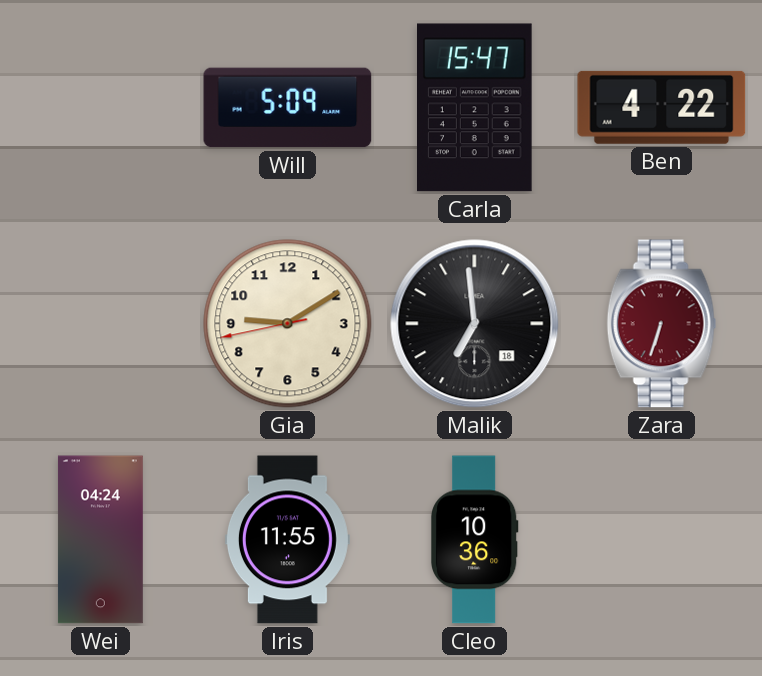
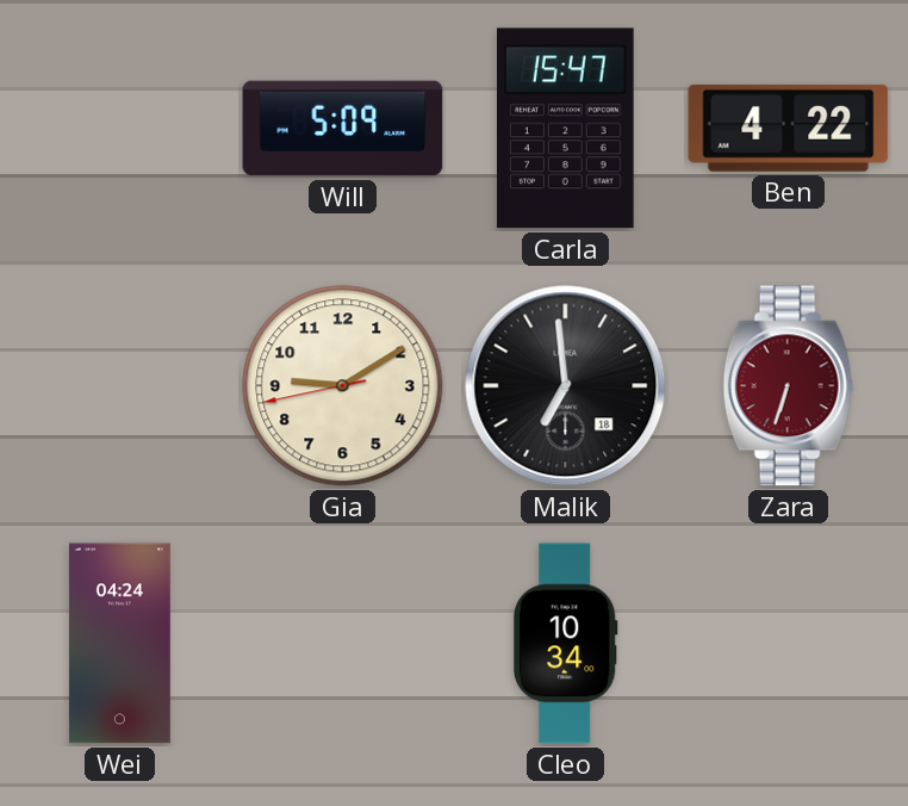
Iris: 11:55 -> none
Cleo: 10:36 -> 10:34
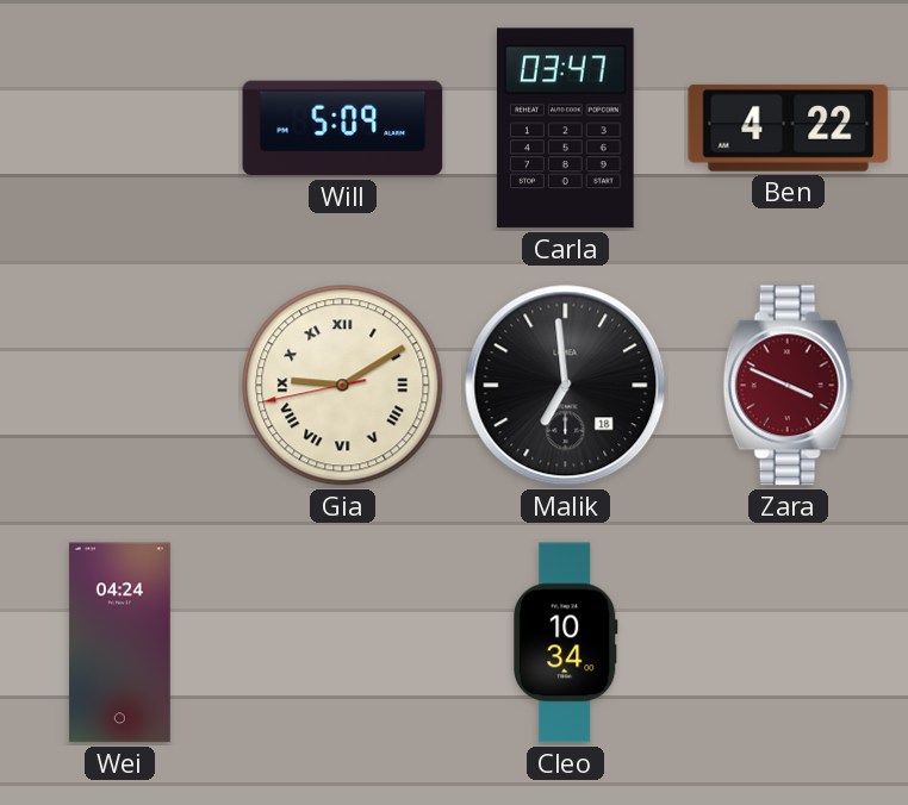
Carla: 15:47 -> 03:47
Gia numerals: Arabic -> Roman
Zara: 6:33 -> 3:49
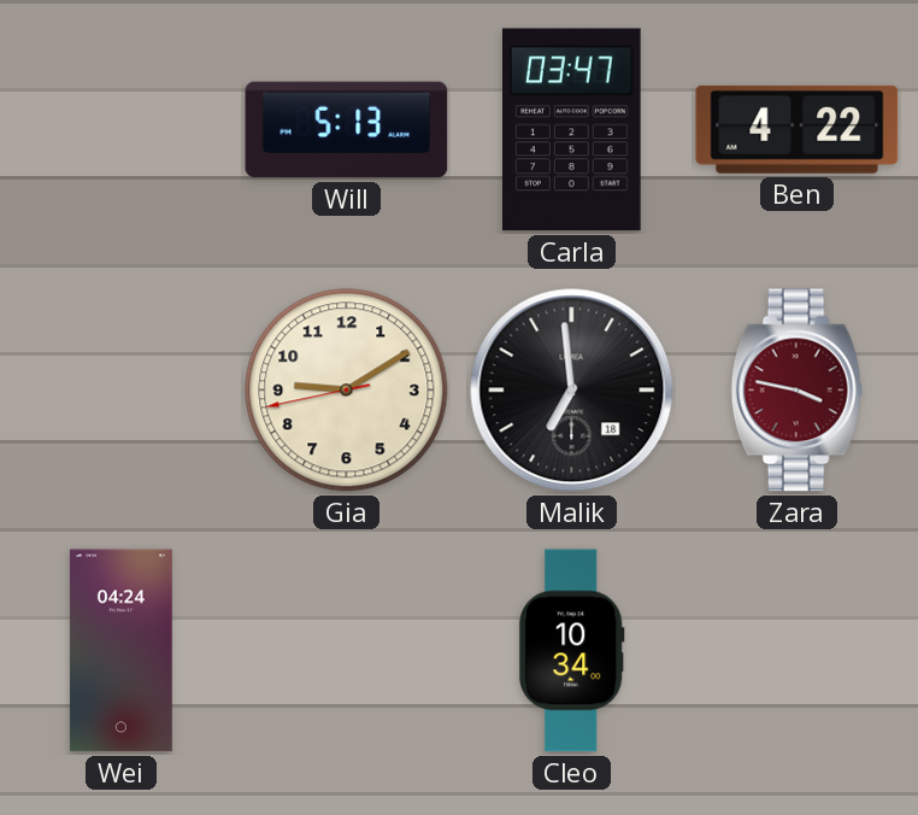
Will: 5:09 -> 5:13
Gia numerals: Roman -> Arabic
Zara: 3:49 -> 3:47
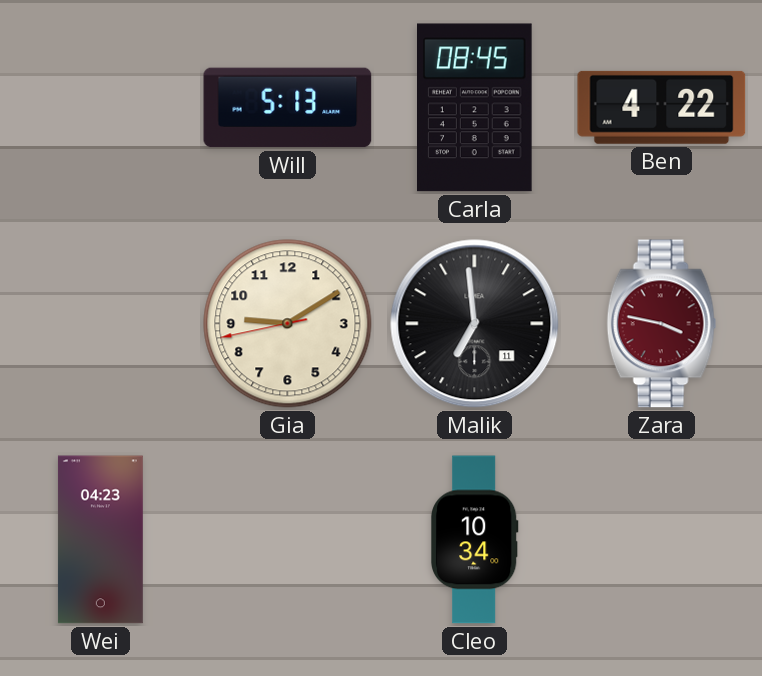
Carla: 03:47 -> 08:45
Malik date: 18 -> 11
Wei: 04:24 -> 04:23
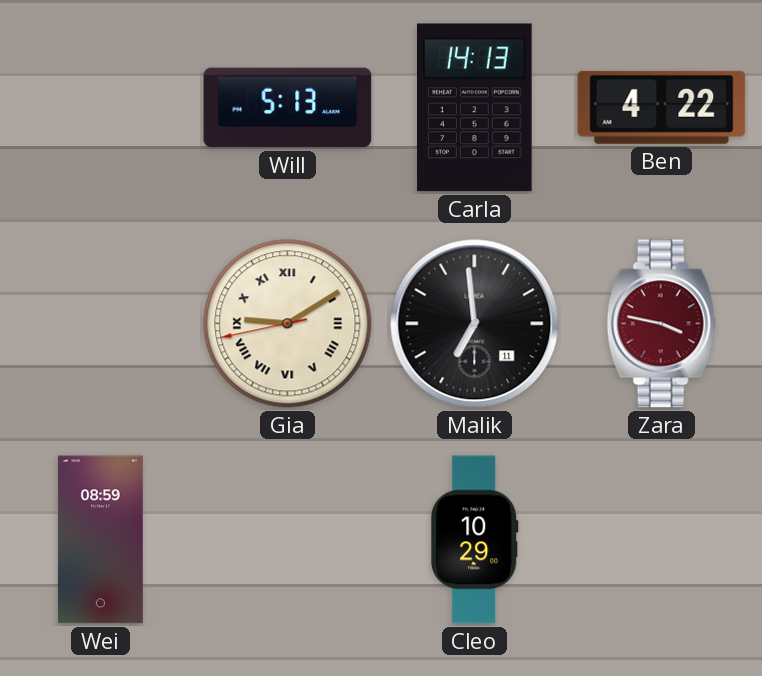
Carla: 08:45 -> 14:13
Gia numerals: Arabic -> Roman
Wei: 04:23 -> 08:59
Cleo: 10:34 -> 10:29
